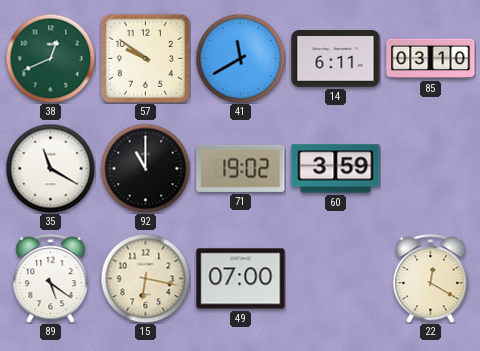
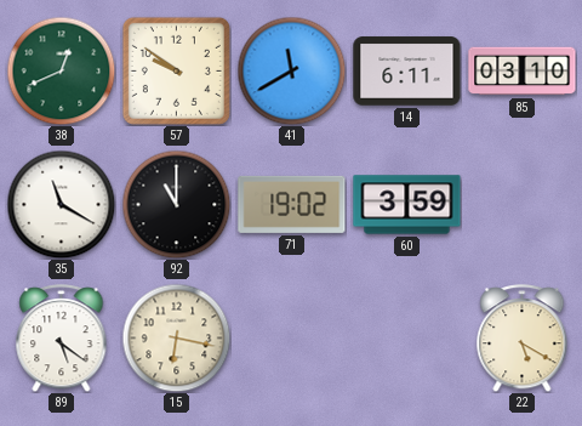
49: 07:00 -> none
22: 12:20 -> 5:20
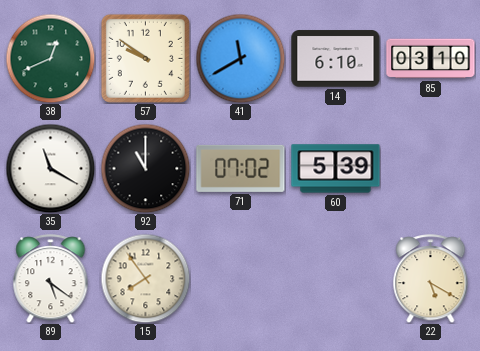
14: 6:11 -> 6:10
71: 19:02 -> 07:02
60: 3:59 -> 5:39
15: 6:17 -> 7:54
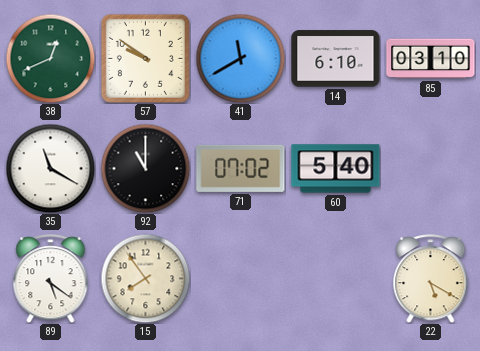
60: 5:39 -> 5:40
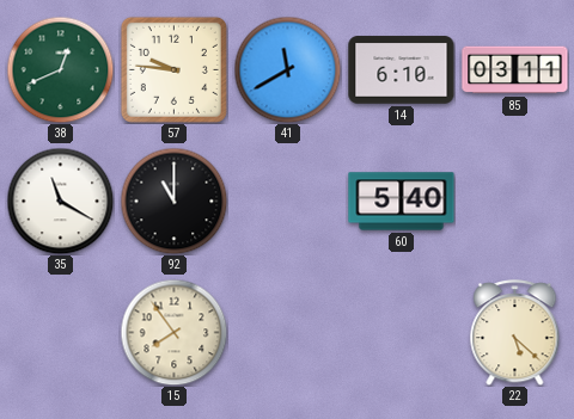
57: 9:51 -> 9:46
85: 03:10 -> 03:11
71: 07:02 -> none
89: 5:21 -> none
22: 5:20 -> 5:22
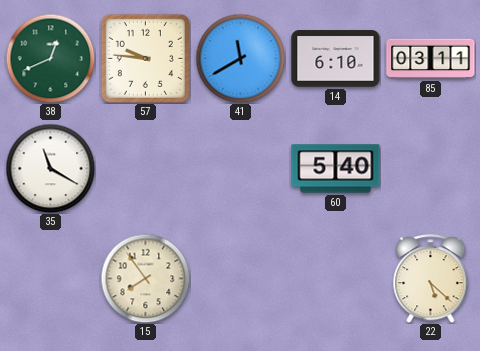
92: 11:00 -> none
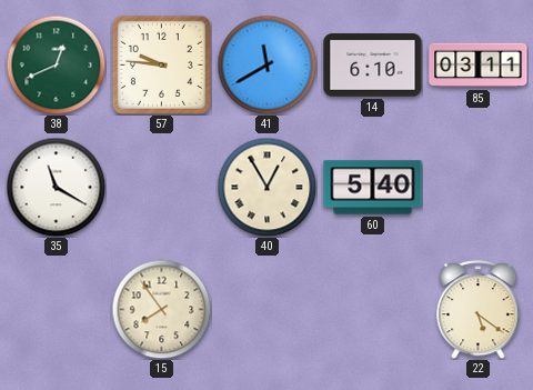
40: none -> 12:55
22: 5:22 -> 5:21
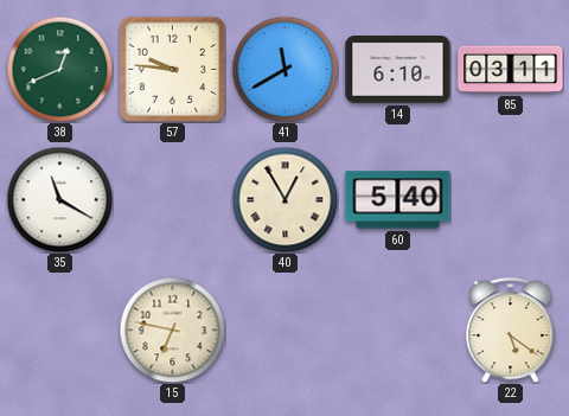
15: 7:54 -> 6:47
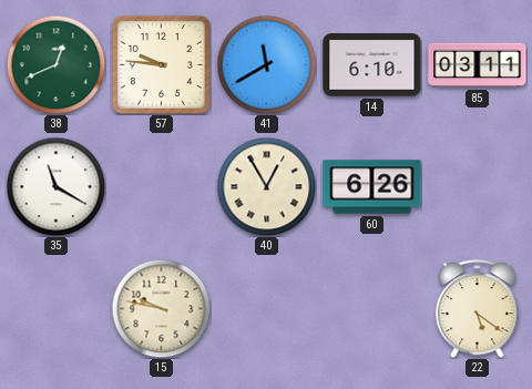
60: 5:40 -> 6:26
15: 6:47 -> 9:47
